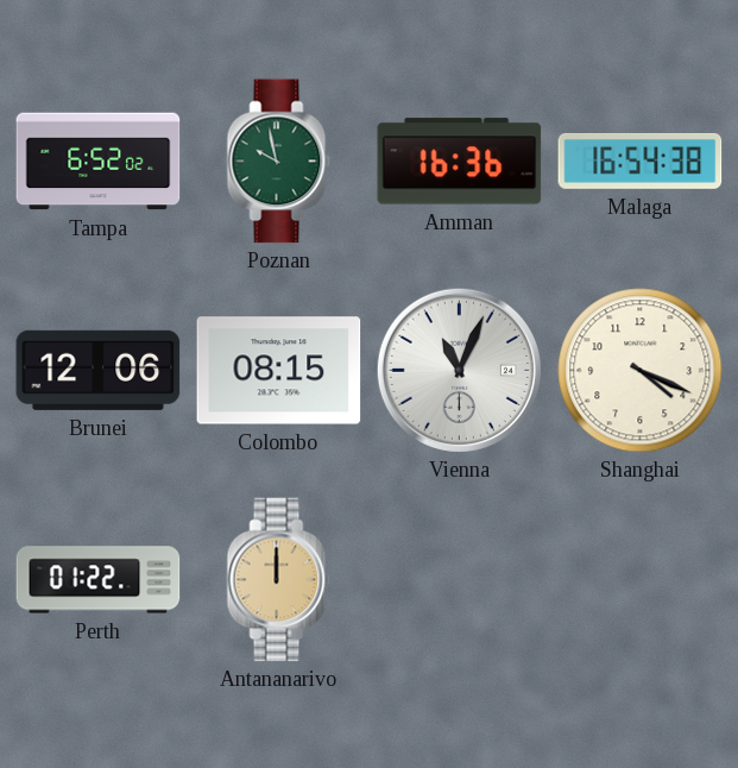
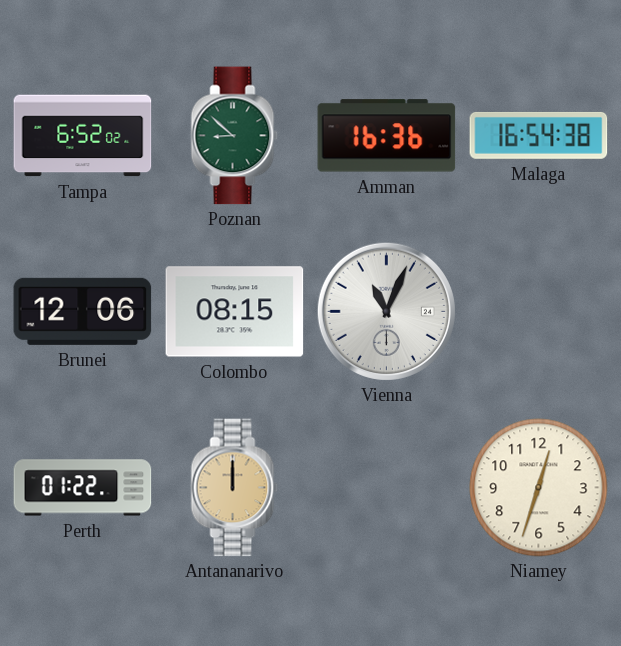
Poznan: 9:58 -> 8:52
Shanghai: 4:19 -> none
Niamey: none -> 12:33
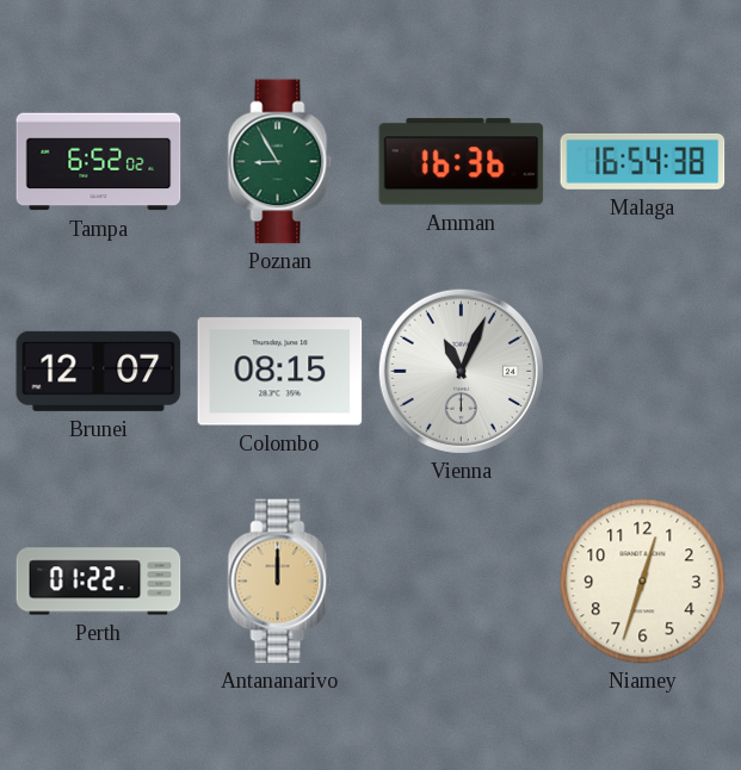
Poznan: 8:52 -> 8:55
Brunei: 12:06 -> 12:07
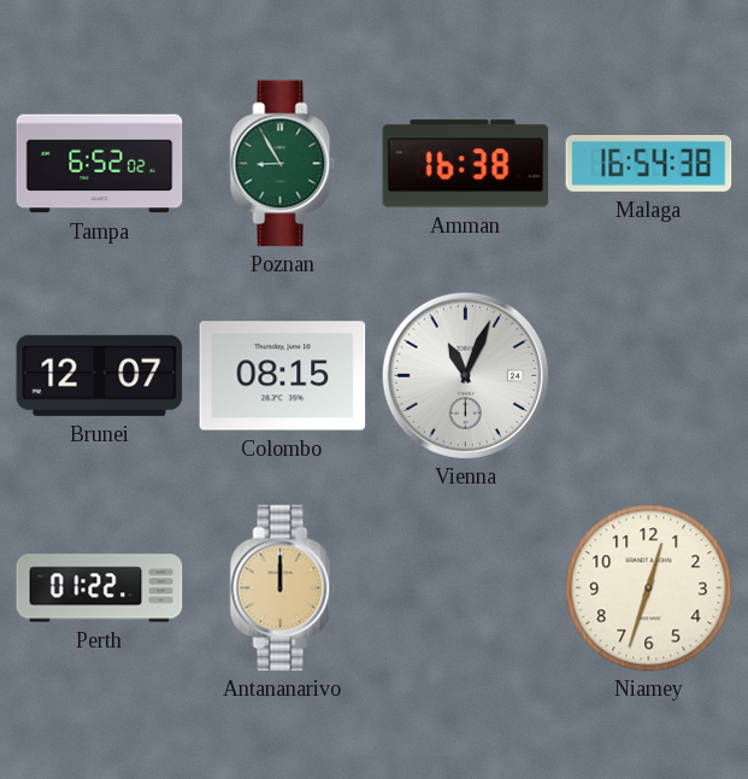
Amman: 16:36 -> 16:38
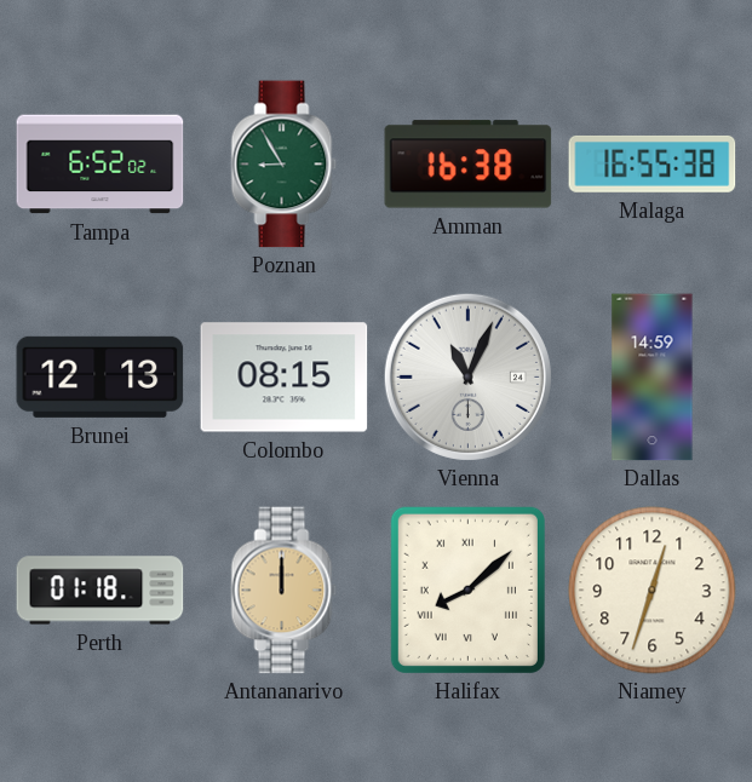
Malaga: 16:54 -> 16:55
Brunei: 12:07 -> 12:13
Dallas: none -> 14:59
Perth: 01:22 -> 01:18
Halifax: none -> 8:08
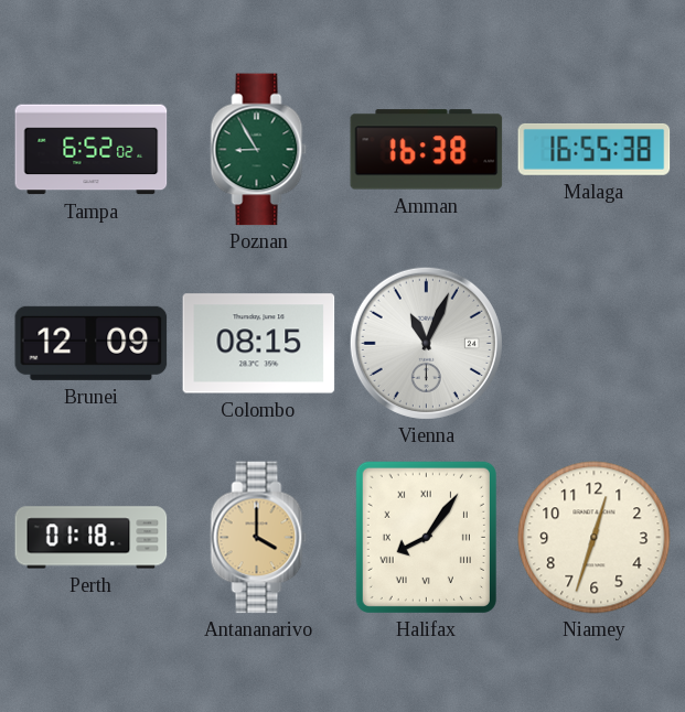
Brunei: 12:13 -> 12:09
Dallas: 14:59 -> none
Antananarivo: 12:00 -> 4:00
Halifax: 8:08 -> 8:06
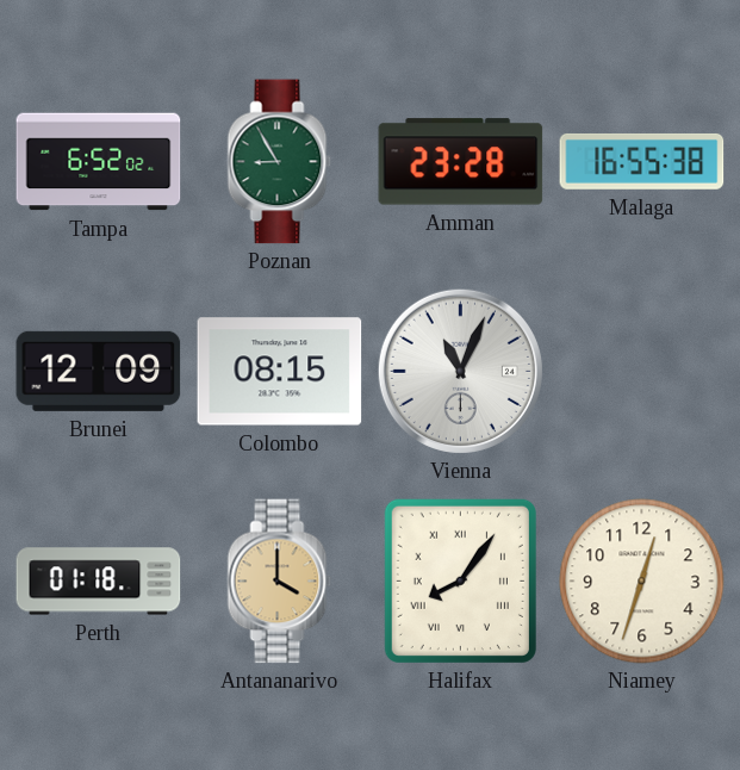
Amman: 16:38 -> 23:28
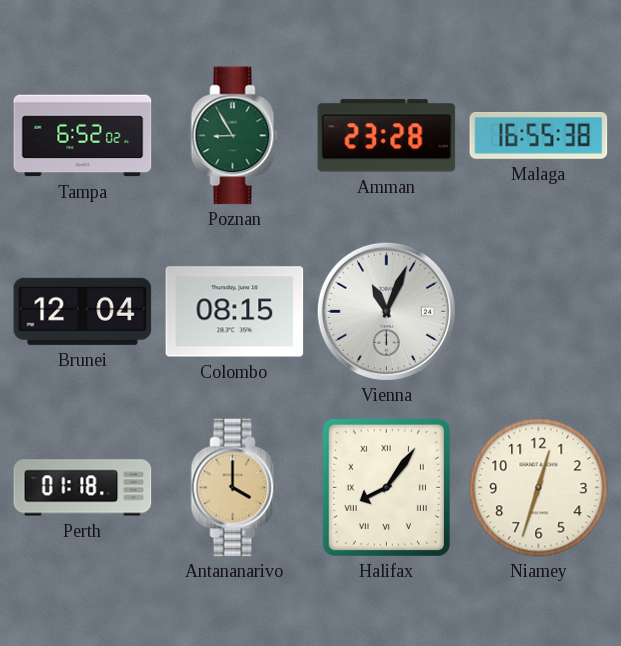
Brunei: 12:09 -> 12:04
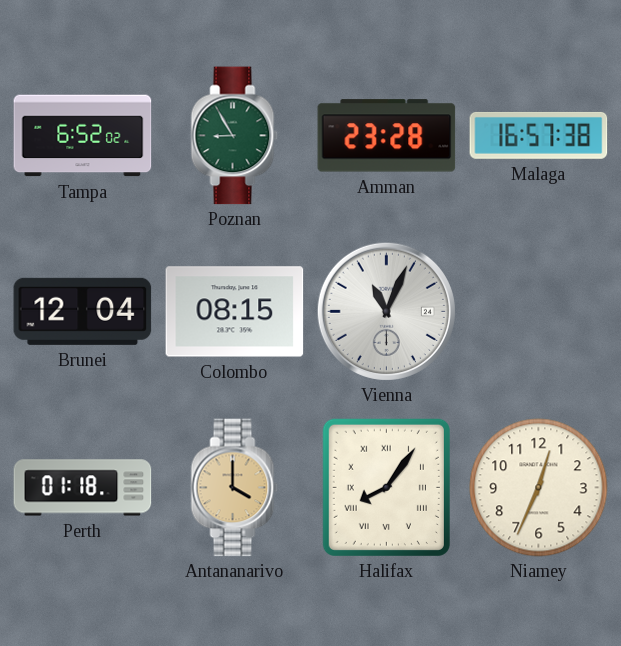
Malaga: 16:55 -> 16:57
Niamey: 12:33 -> 12:34
